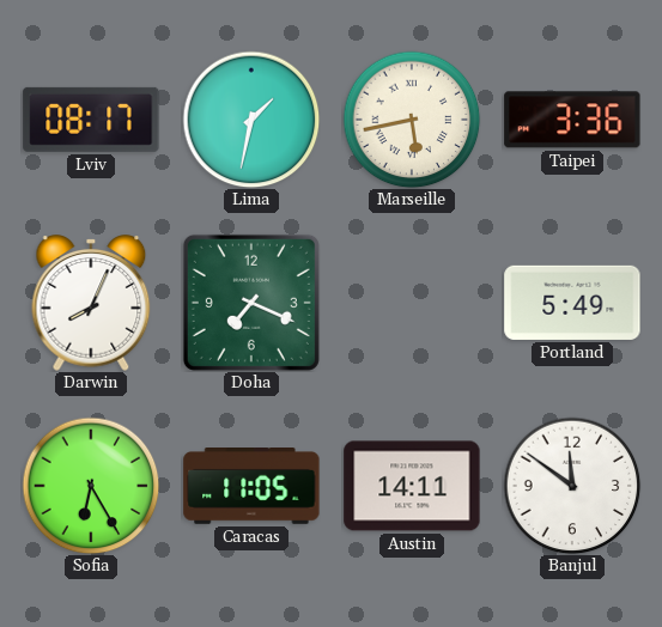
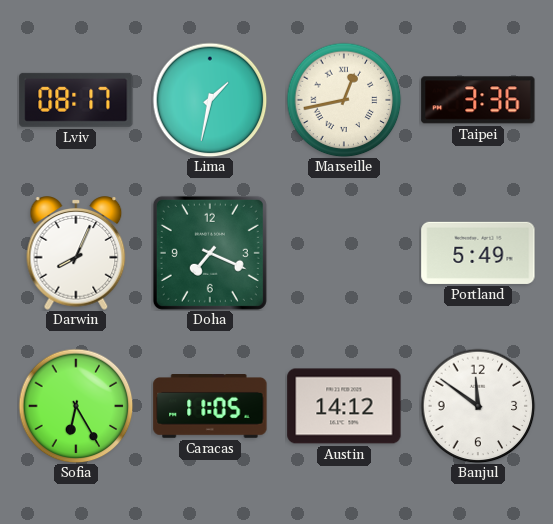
Marseille: 5:43 -> 12:43
Austin: 14:11 -> 14:12
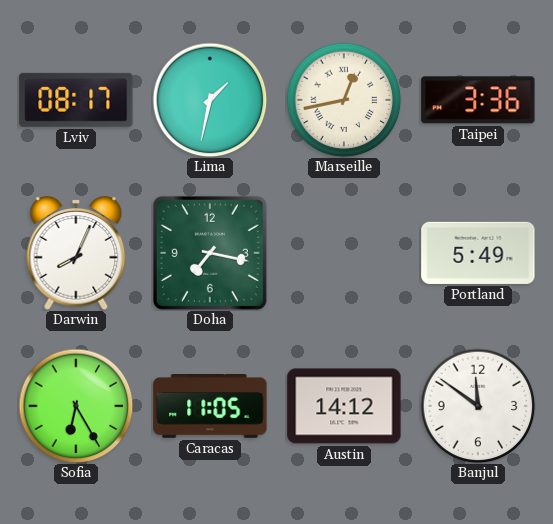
Doha: 7:19 -> 7:17
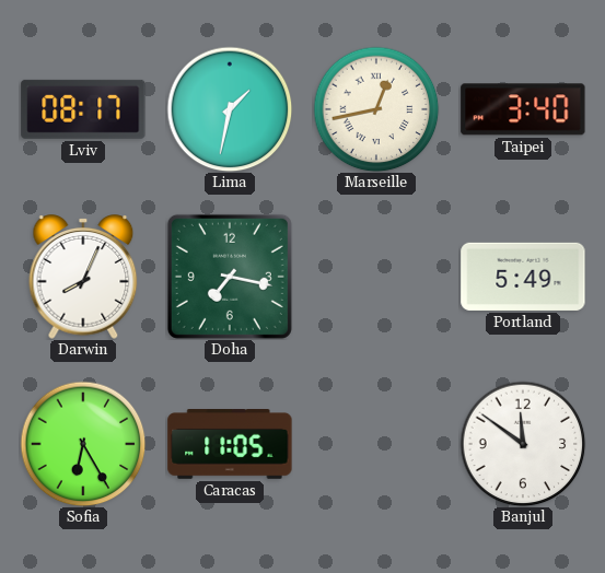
Taipei: 3:36 -> 3:40
Austin: 14:12 -> none
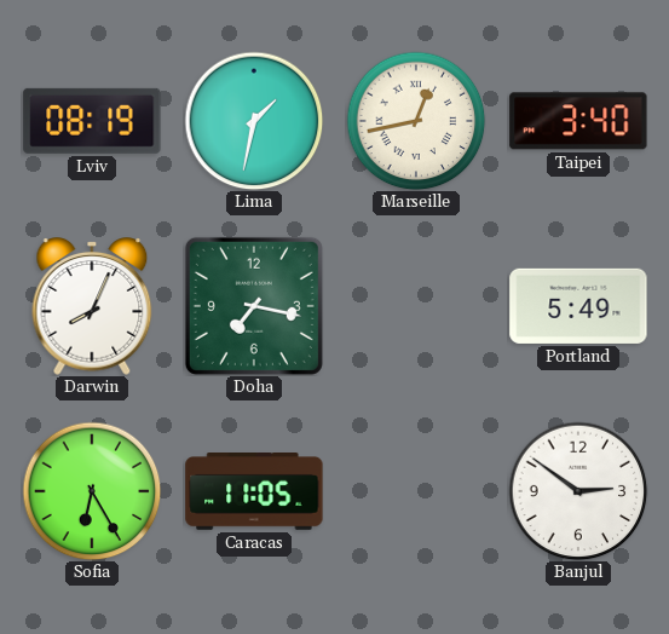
Lviv: 08:17 -> 08:19
Banjul: 11:51 -> 2:51
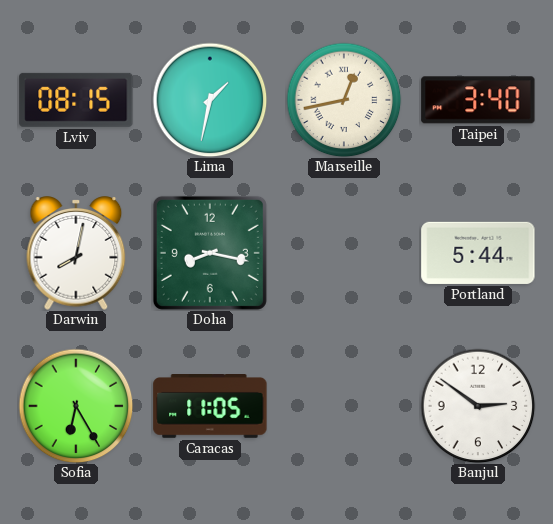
Lviv: 08:19 -> 08:15
Darwin: 8:04 -> 8:02
Doha: 7:17 -> 8:17
Portland: 5:49 -> 5:44
